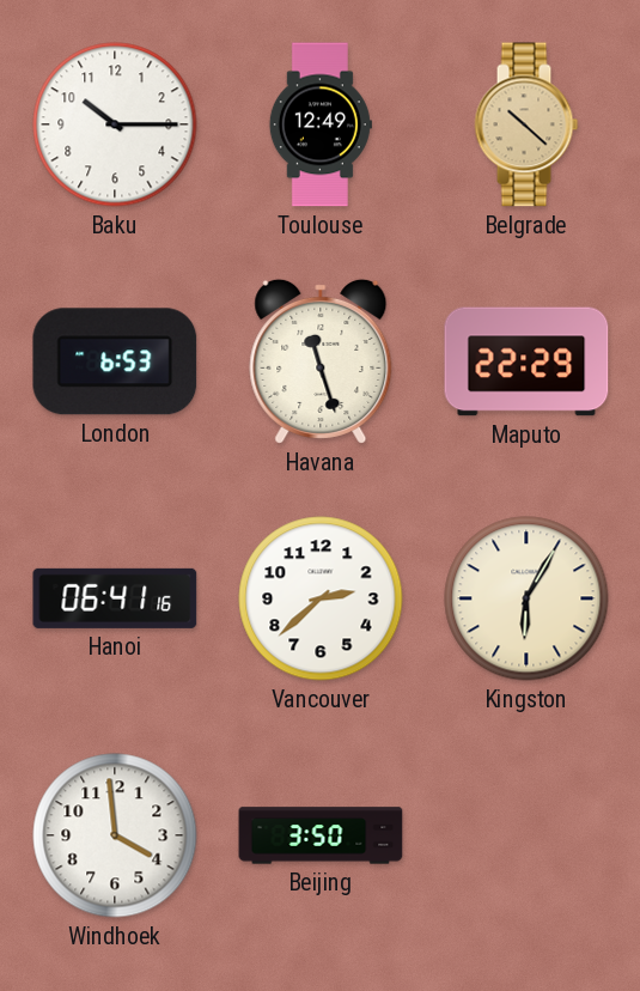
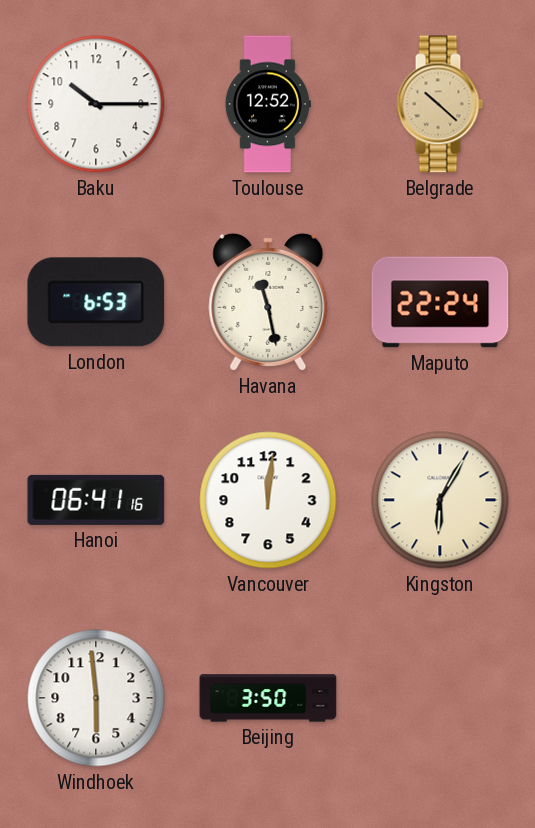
Toulouse: 12:49 -> 12:52
Havana: 11:27 -> 11:28
Maputo: 22:29 -> 22:24
Vancouver: 2:38 -> 12:01
Windhoek: 3:59 -> 5:59
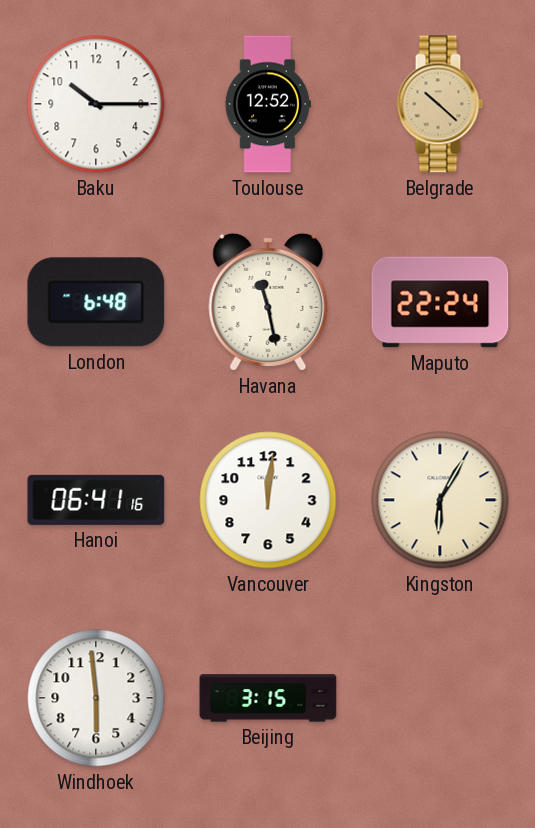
London: 6:53 -> 6:48
Beijing: 3:50 -> 3:15
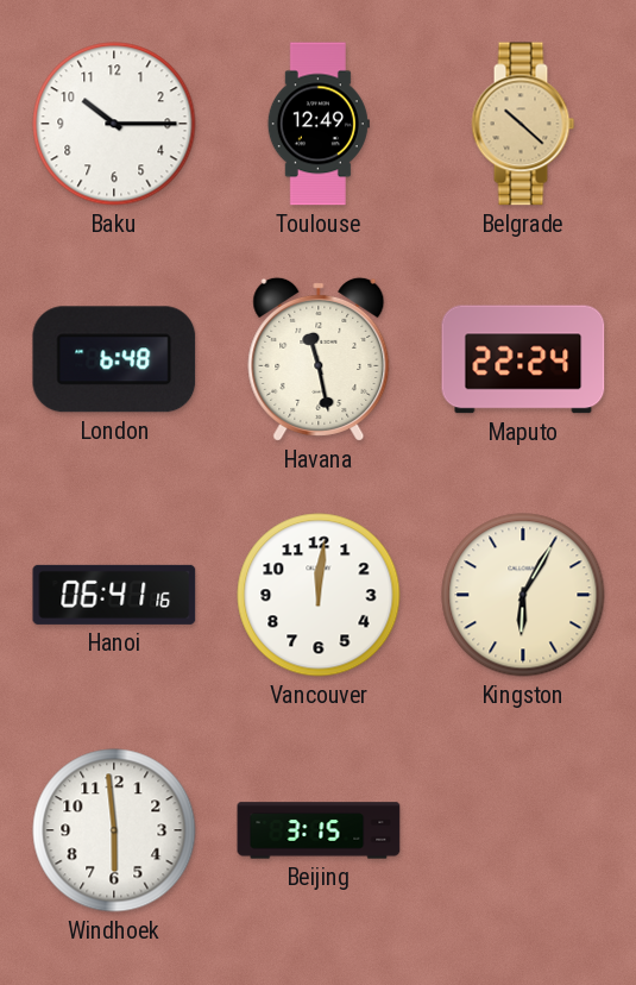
Toulouse: 12:52 -> 12:49
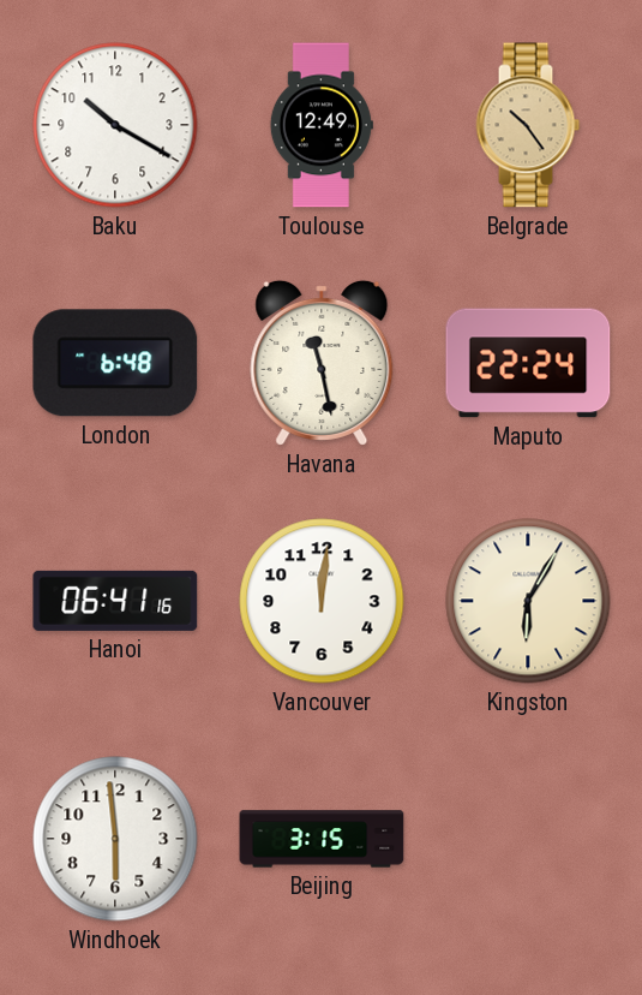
Baku: 10:15 -> 10:20
Belgrade: 10:22 -> 10:24
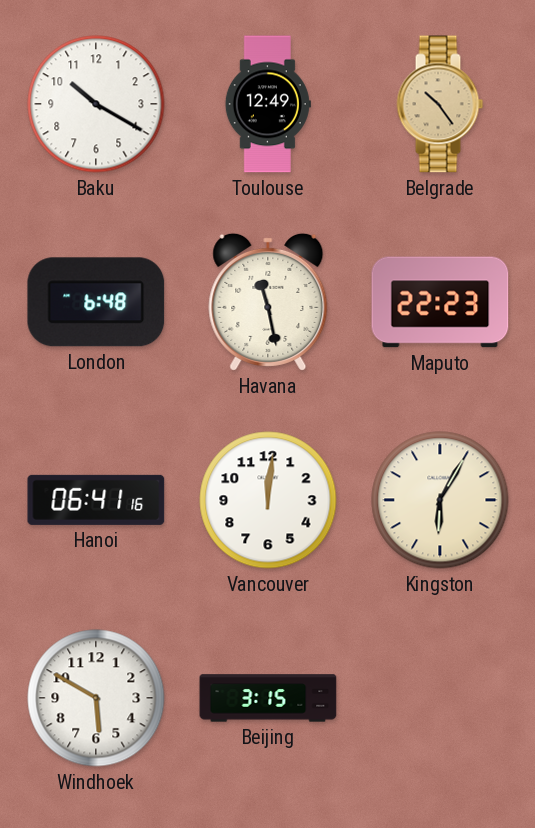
Maputo: 22:24 -> 22:23
Windhoek: 5:59 -> 5:50
